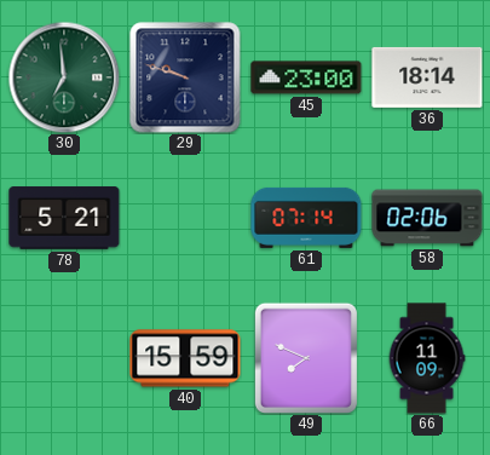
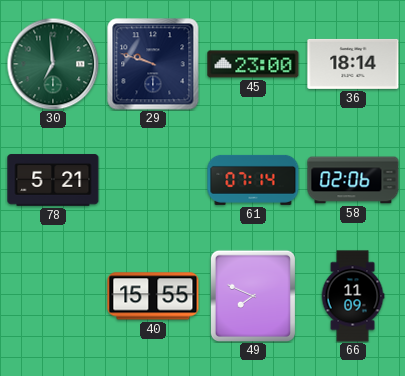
40: 15:59 -> 15:55
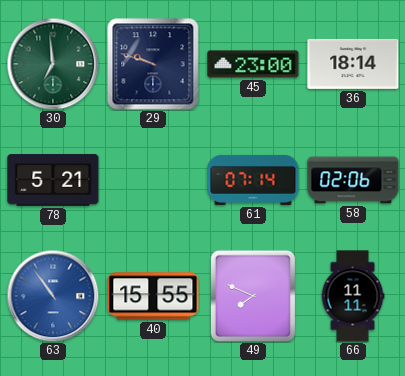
63: none -> 10:54
66: 11:09 -> 11:11
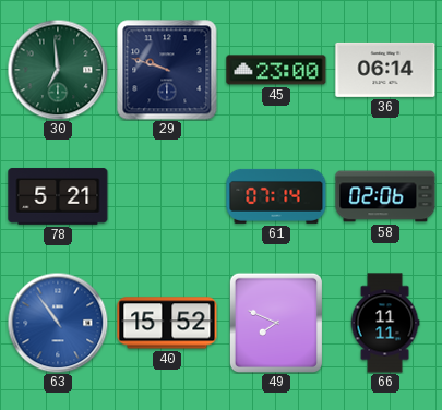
36: 18:14 -> 06:14
40: 15:55 -> 15:52
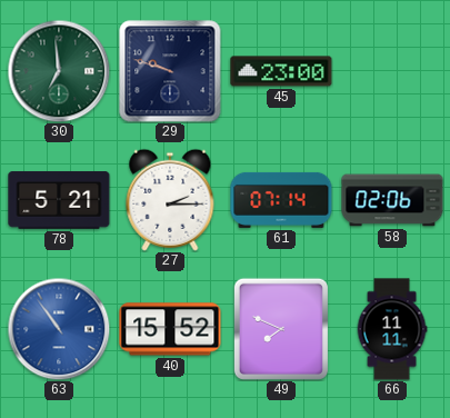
36: 06:14 -> none
27: none -> 2:15
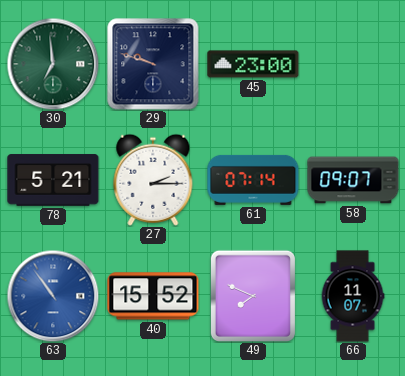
58: 02:06 -> 09:07
66: 11:11 -> 11:07
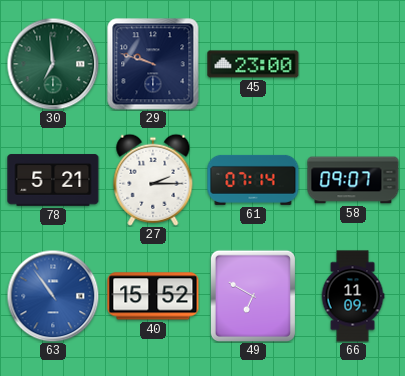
49: 7:49 -> 6:50
66: 11:07 -> 11:09
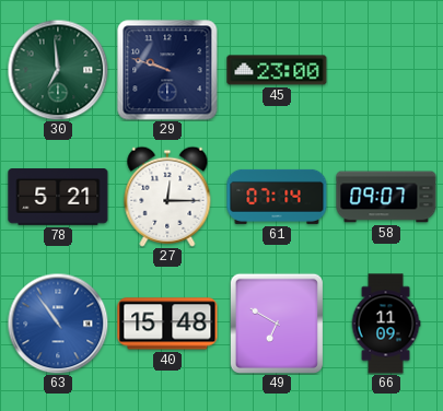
27: 2:15 -> 12:15
40: 15:52 -> 15:48
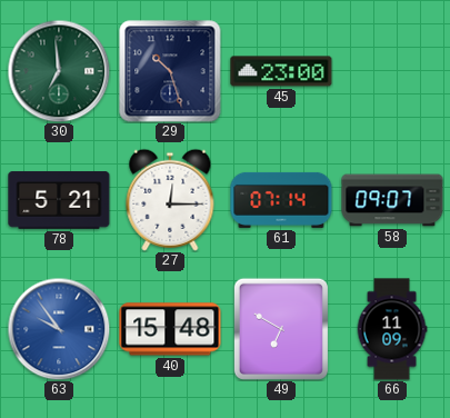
29: 9:48 -> 10:27
63: 10:54 -> 9:54
